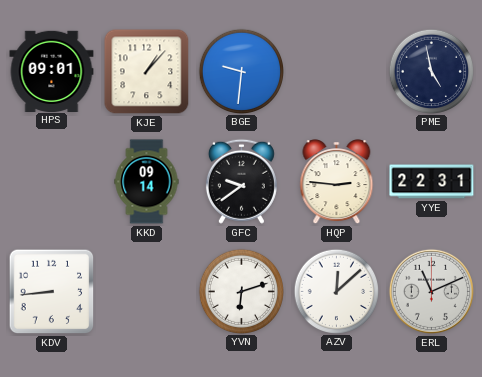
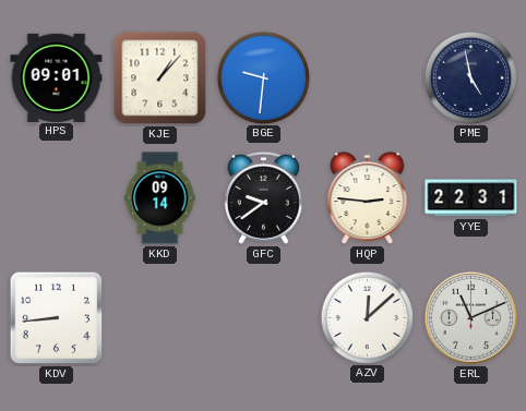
YVN: 6:12 -> none
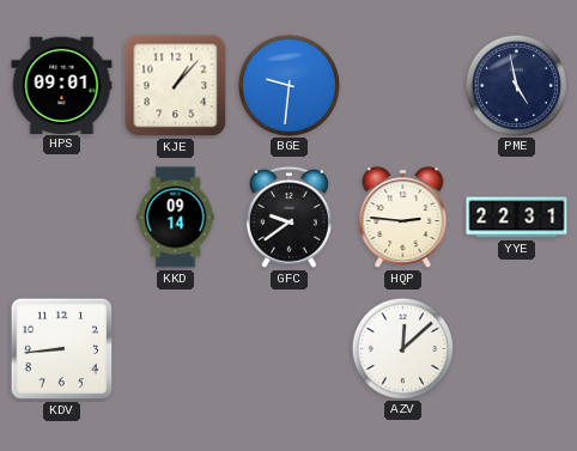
ERL: 11:11 -> none
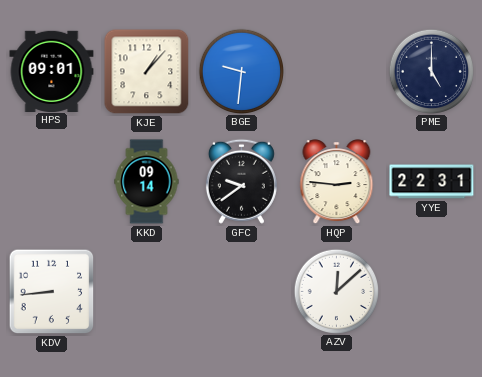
PME: 4:58 -> 5:00
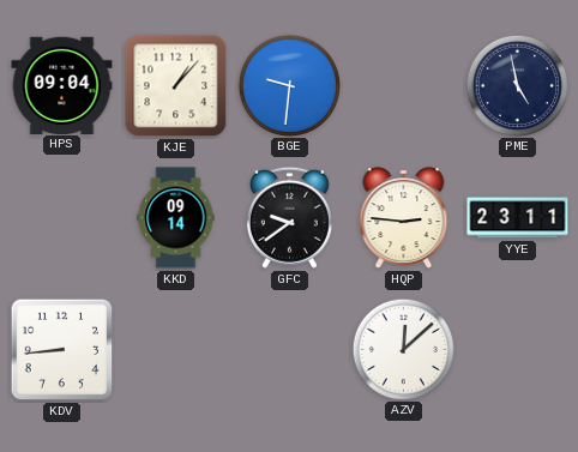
HPS: 09:01 -> 09:04
PME: 5:00 -> 4:58
YYE: 22:31 -> 23:11
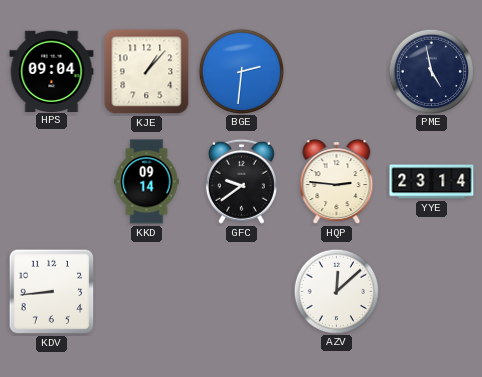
BGE: 9:31 -> 2:31
YYE: 23:11 -> 23:14
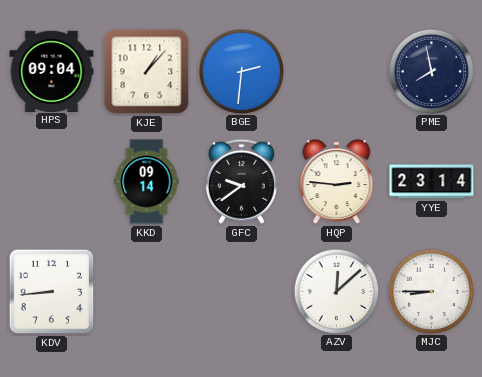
PME: 4:58 -> 7:58
MJC: none -> 8:45
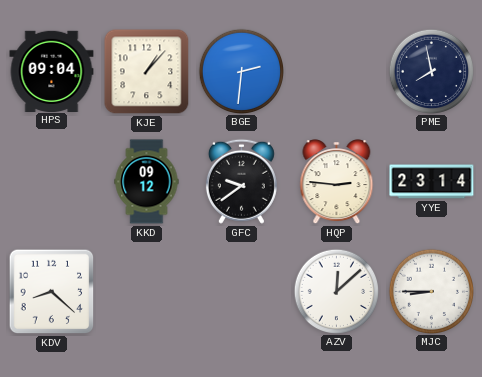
KKD: 09:14 -> 09:12
KDV: 8:44 -> 8:22
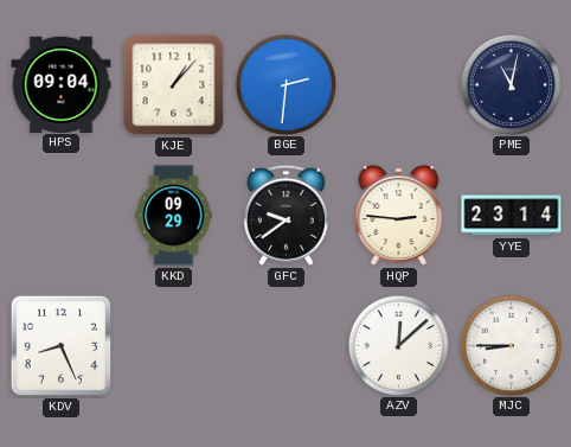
PME: 7:58 -> 11:02
KKD: 09:12 -> 09:29
KDV: 8:22 -> 8:26
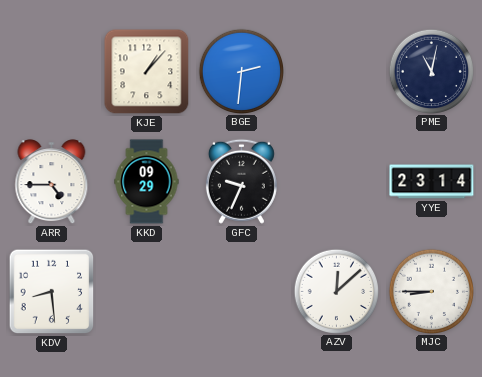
HPS: 09:04 -> none
ARR: none -> 4:45
GFC: 9:39 -> 9:34
HQP: 2:46 -> none
KDV: 8:26 -> 8:29
